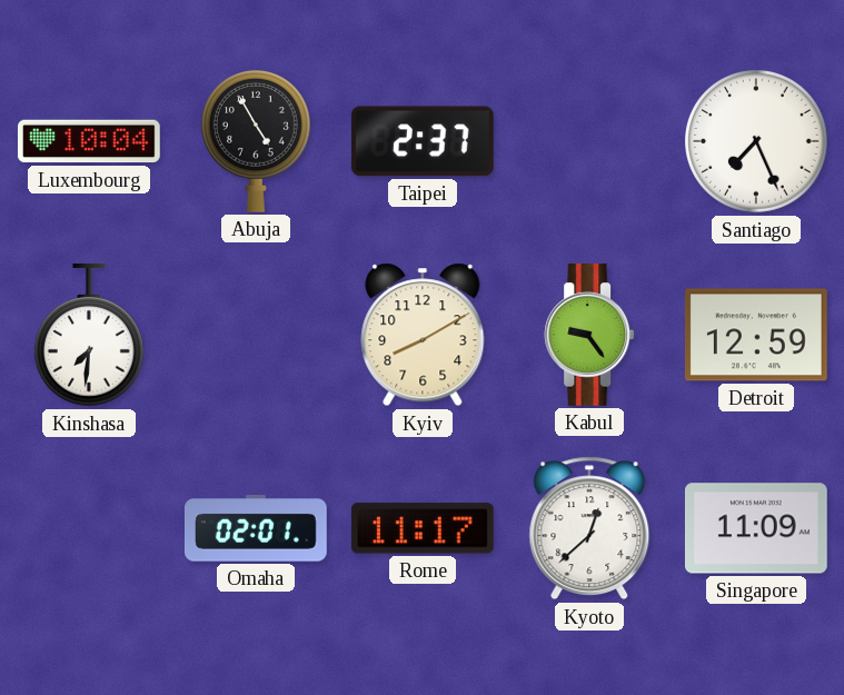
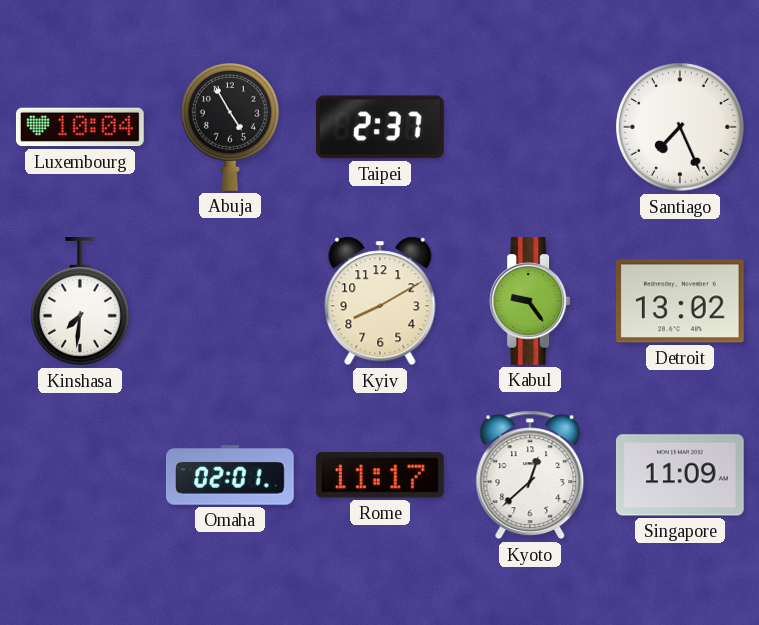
Detroit: 12:59 -> 13:02
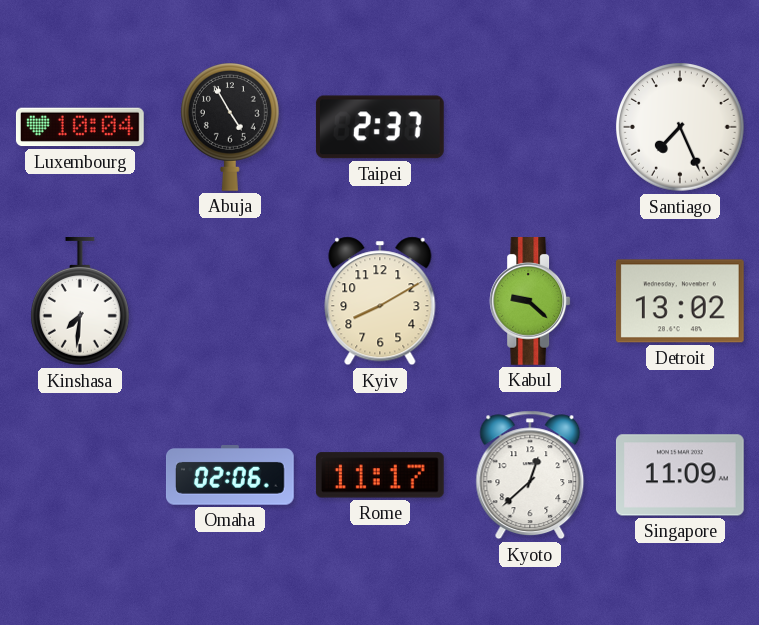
Kabul: 9:24 -> 9:22
Omaha: 02:01 -> 02:06
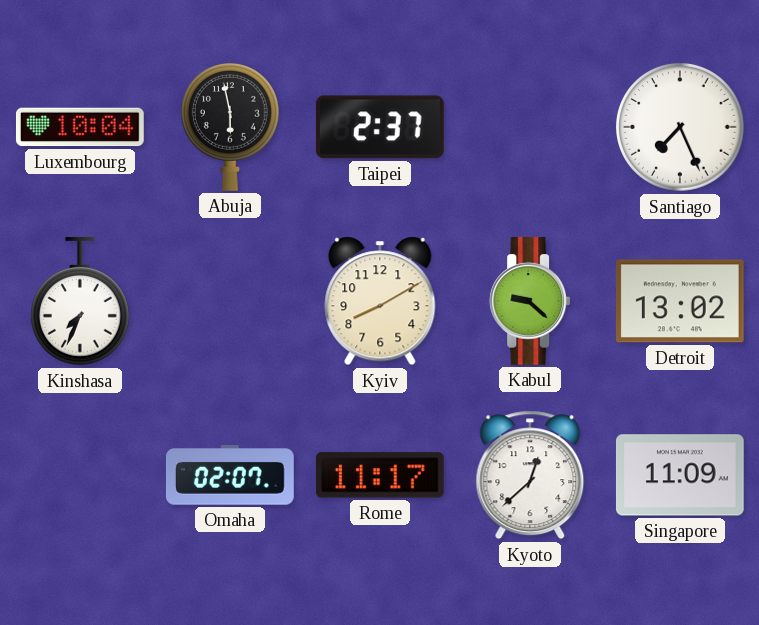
Abuja: 4:55 -> 5:58
Kinshasa: 7:31 -> 7:34
Omaha: 02:06 -> 02:07
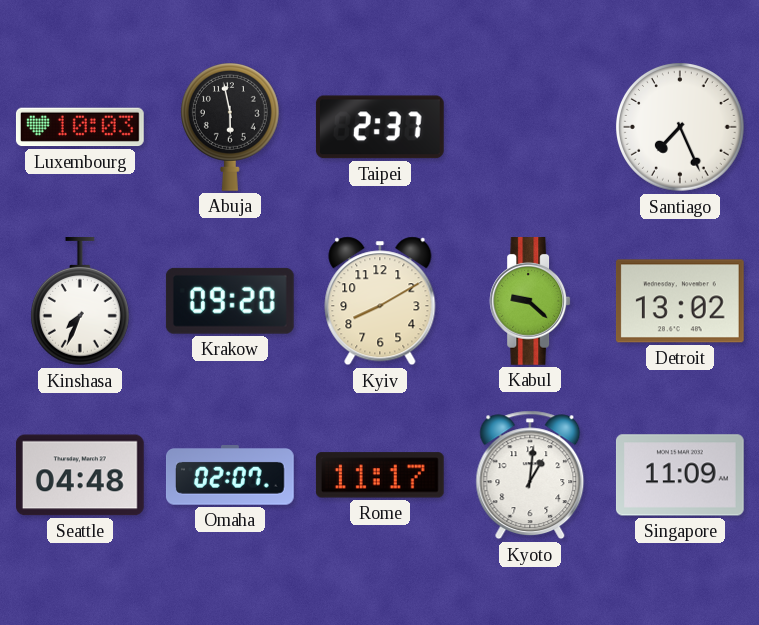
Luxembourg: 10:04 -> 10:03
Krakow: none -> 09:20
Seattle: none -> 04:48
Kyoto: 12:38 -> 1:01
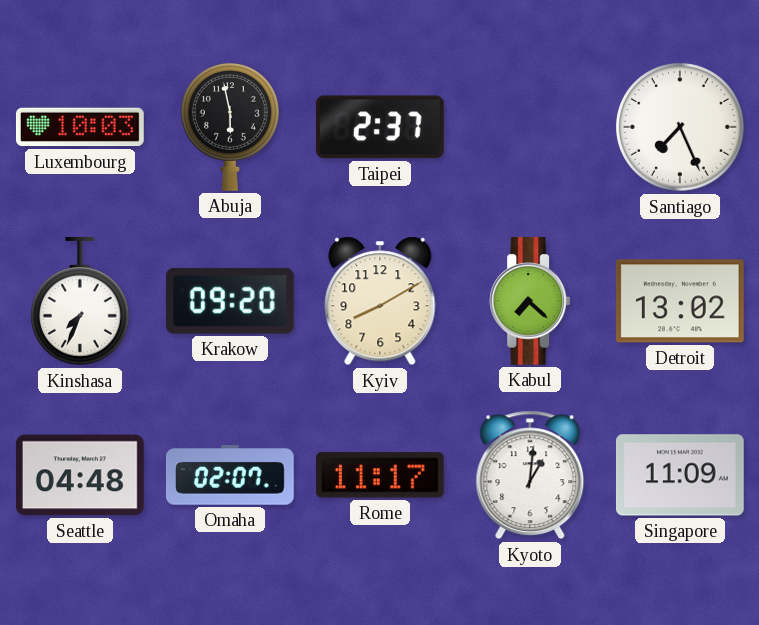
Kabul: 9:22 -> 7:22
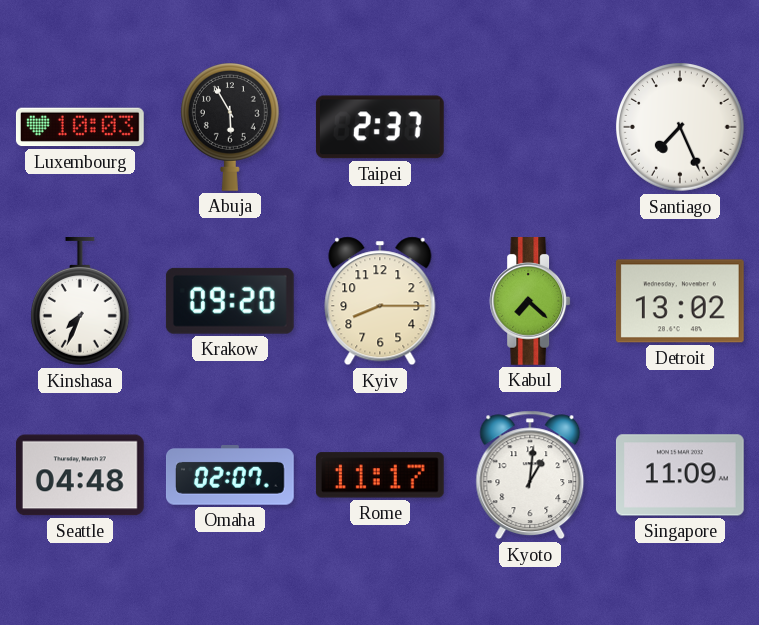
Abuja: 5:58 -> 5:55
Kyiv: 8:10 -> 8:15
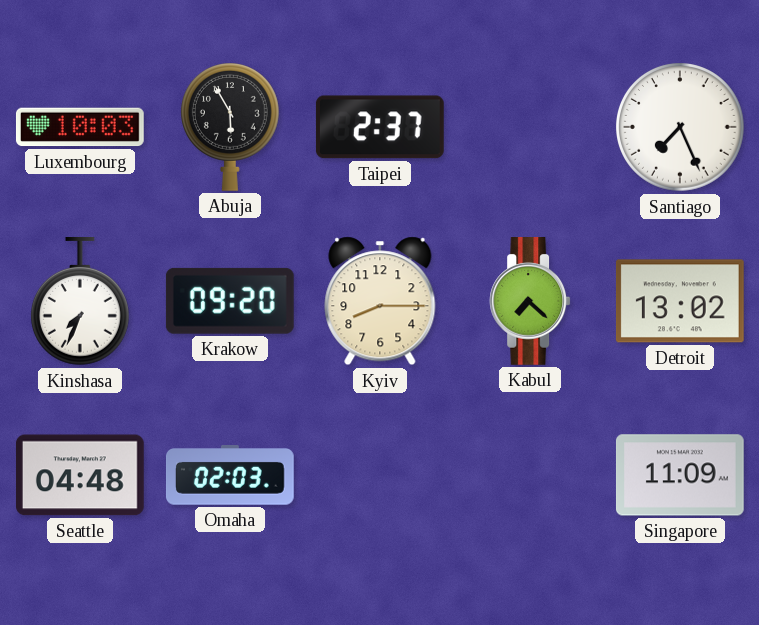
Omaha: 02:07 -> 02:03
Rome: 11:17 -> none
Kyoto: 1:01 -> none
